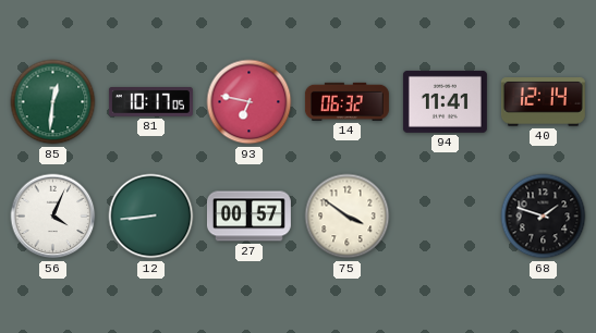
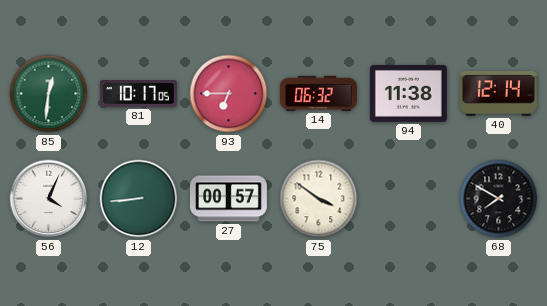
93: 6:47 -> 6:45
94: 11:41 -> 11:38
68: 1:48 -> 7:50
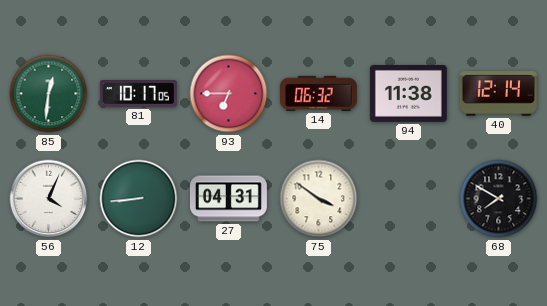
27: 00:57 -> 04:31
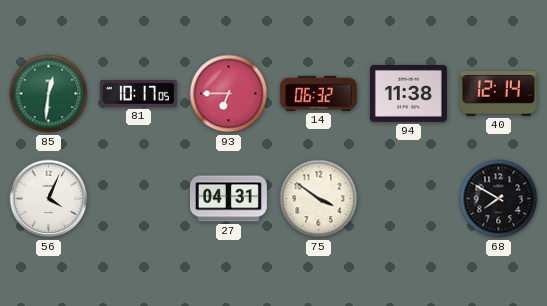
12: 8:44 -> none
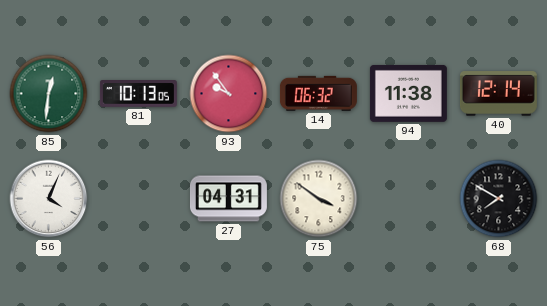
81: 10:17 -> 10:13
93: 6:45 -> 9:54
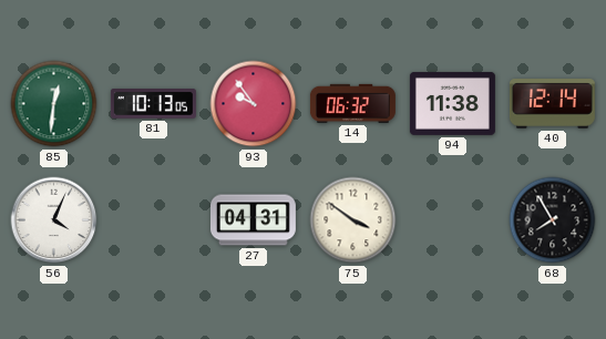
68: 7:50 -> 7:55
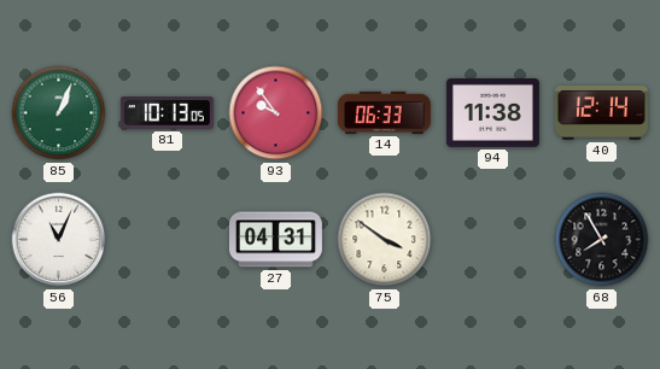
85: 12:31 -> 1:04
14: 06:32 -> 06:33
56: 4:04 -> 11:04
